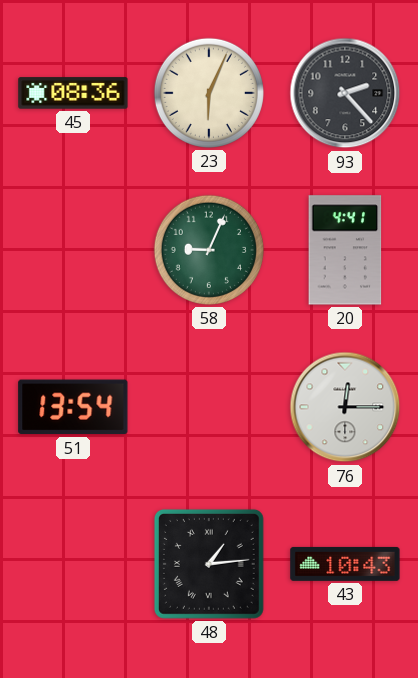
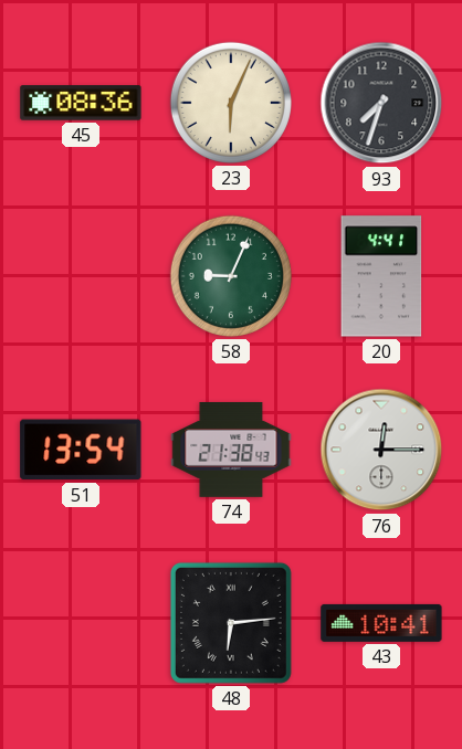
93: 2:23 -> 7:33
74: none -> 21:38
48: 1:14 -> 6:14
43: 10:43 -> 10:41
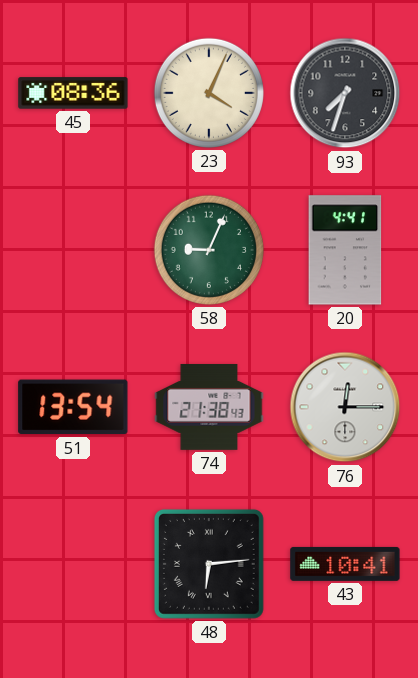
23: 6:04 -> 4:04
